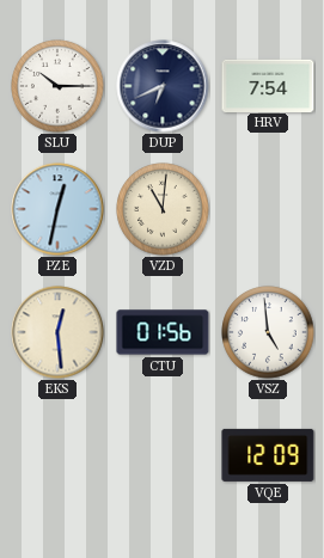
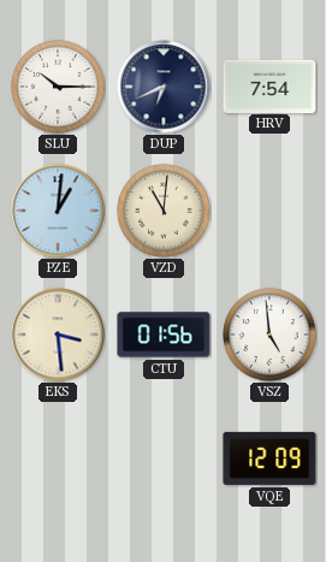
PZE: 12:32 -> 1:01
EKS: 12:29 -> 3:29
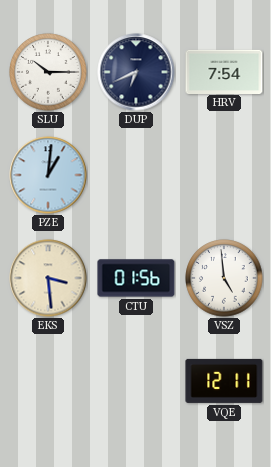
VZD: 11:01 -> none
VQE: 12:09 -> 12:11
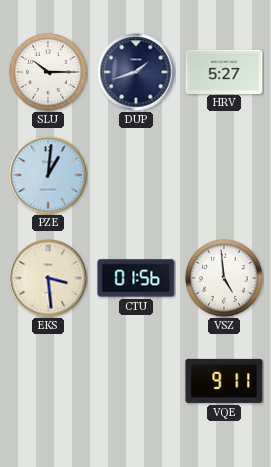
DUP: 6:41 -> 1:42
HRV: 7:54 -> 5:27
VQE: 12:11 -> 9:11
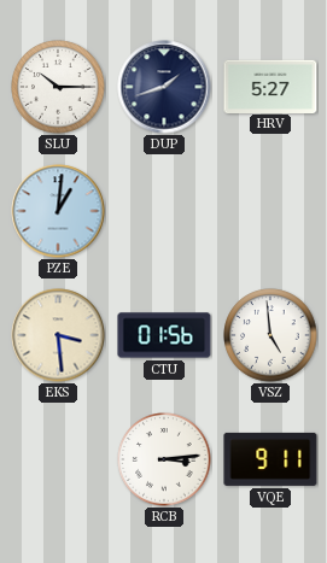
RCB: none -> 3:14
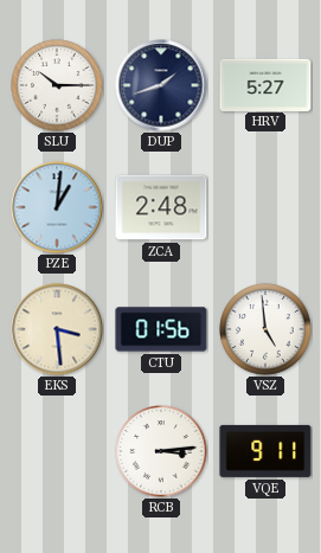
ZCA: none -> 2:48
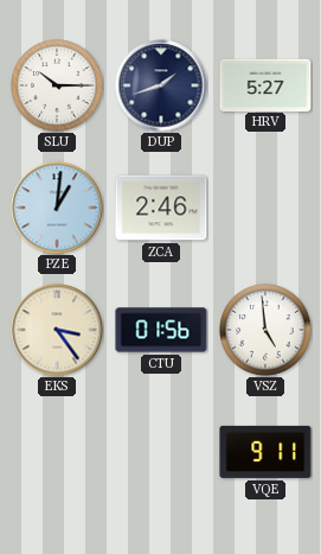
ZCA: 2:48 -> 2:46
EKS: 3:29 -> 3:24
RCB: 3:14 -> none
